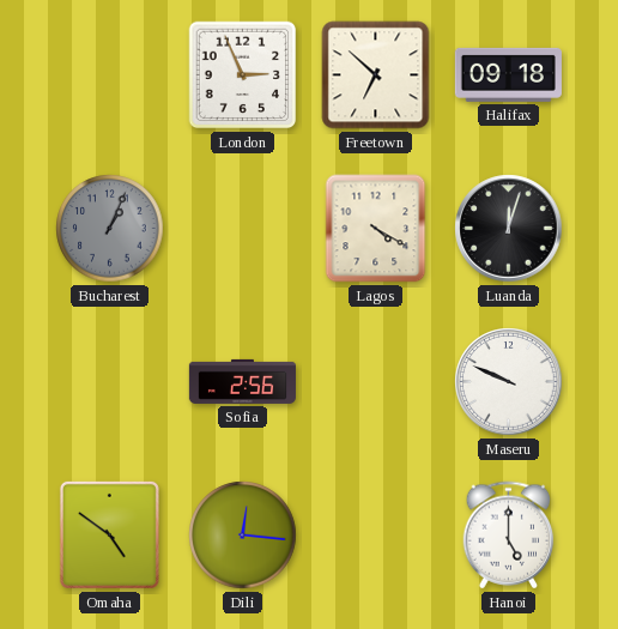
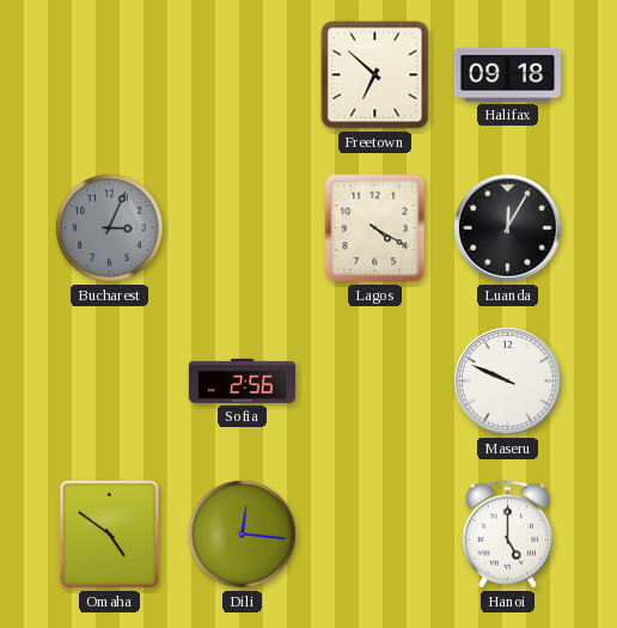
London: 2:56 -> none
Bucharest: 1:04 -> 3:04
Luanda: 12:03 -> 12:05
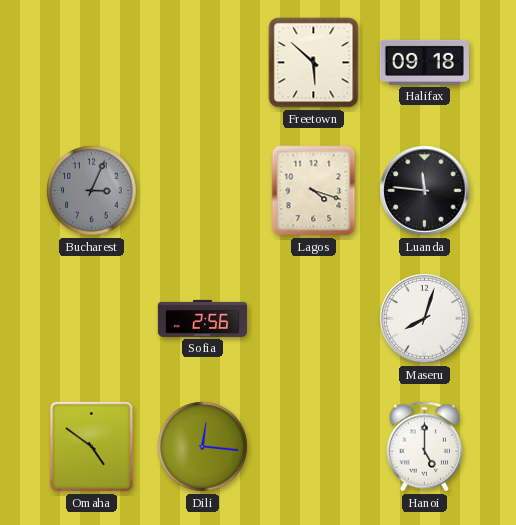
Freetown: 6:52 -> 5:52
Lagos: 4:20 -> 4:18
Luanda: 12:05 -> 11:46
Maseru: 9:49 -> 8:03
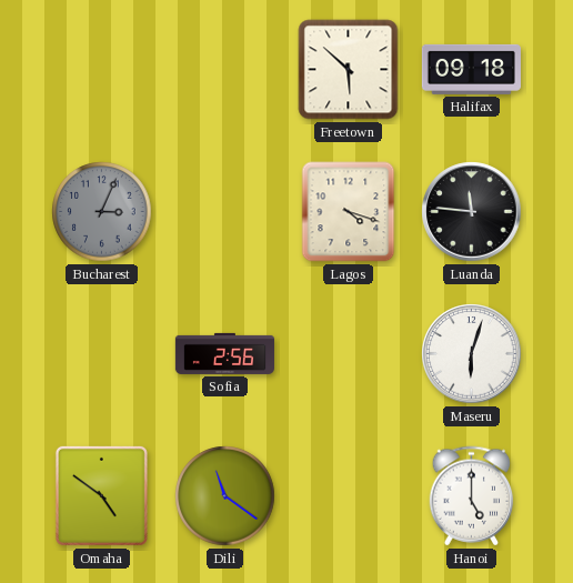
Maseru: 8:03 -> 6:03
Dili: 12:16 -> 11:21
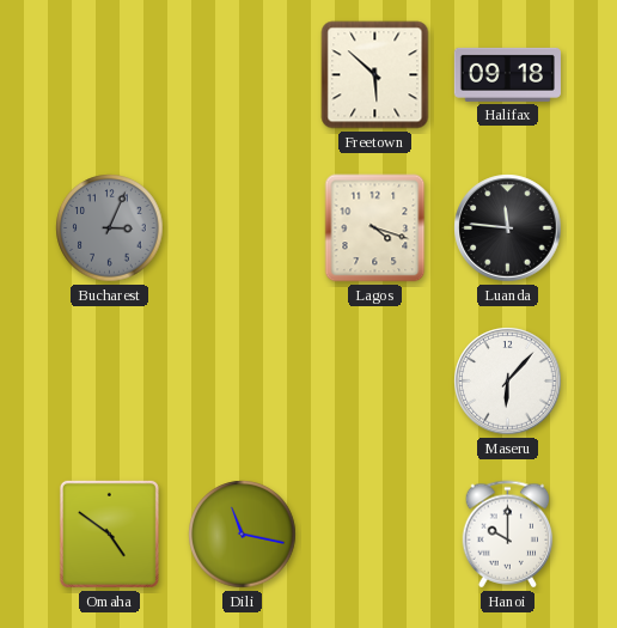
Sofia: 2:56 -> none
Maseru: 6:03 -> 6:07
Dili: 11:21 -> 11:17
Hanoi: 5:00 -> 10:00
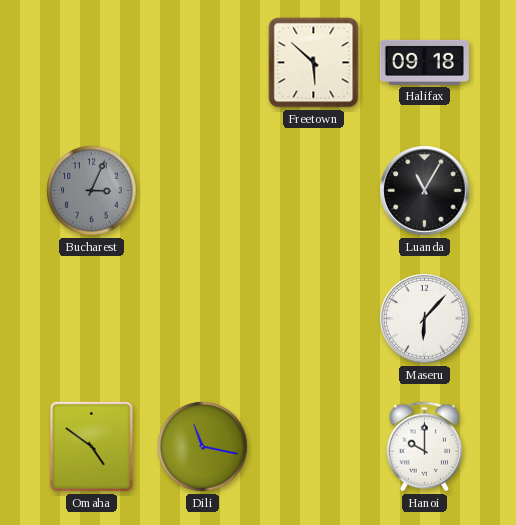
Lagos: 4:18 -> none
Luanda: 11:46 -> 11:05
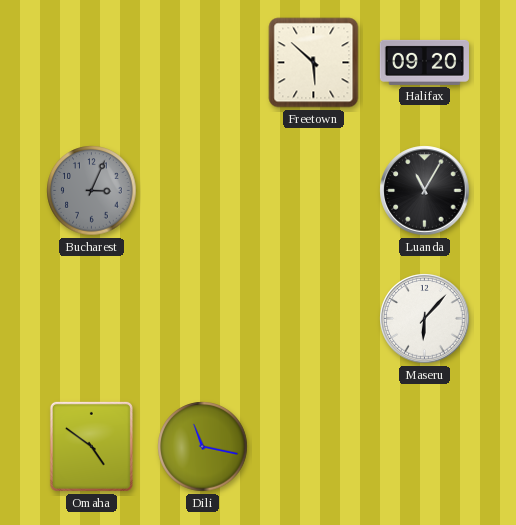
Halifax: 09:18 -> 09:20
Hanoi: 10:00 -> none
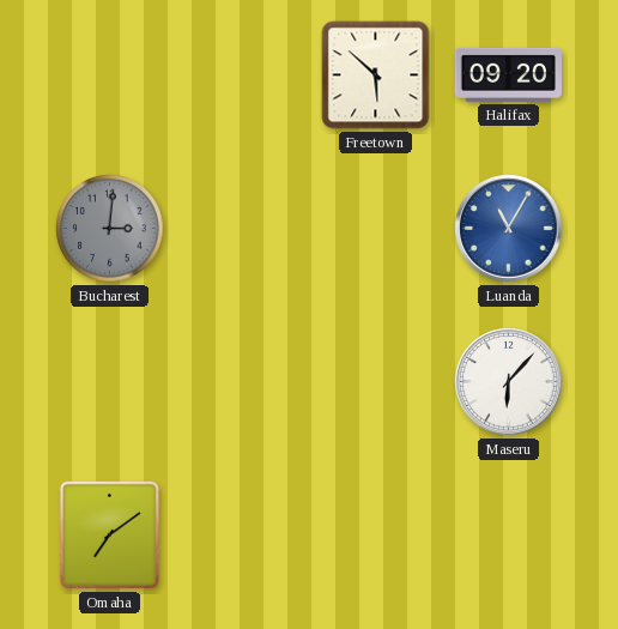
Bucharest: 3:04 -> 3:01
Luanda dial: black -> blue
Omaha: 4:51 -> 7:09
Dili: 11:17 -> none
